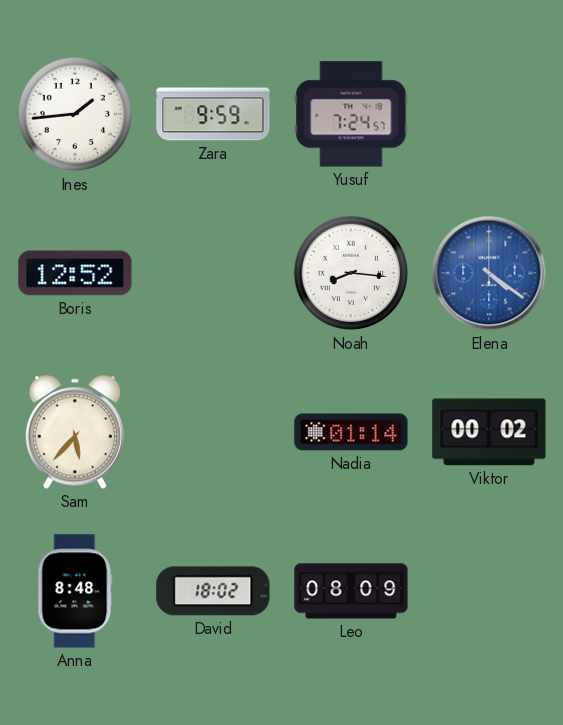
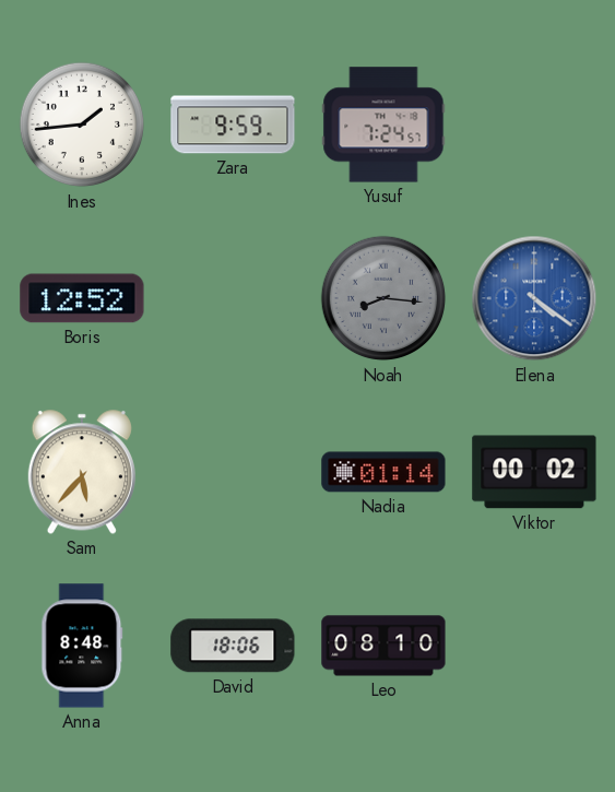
Noah dial: white -> grey
David: 18:02 -> 18:06
Leo: 08:09 -> 08:10
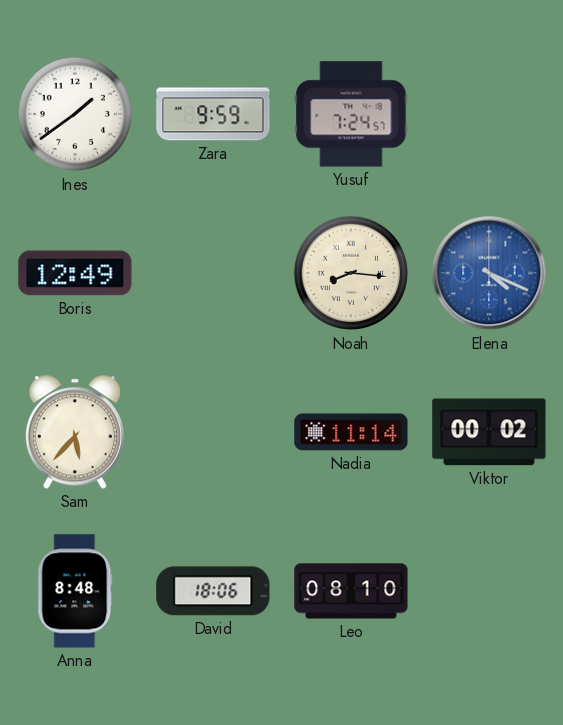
Ines: 1:44 -> 1:39
Boris: 12:52 -> 12:49
Noah dial: grey -> cream
Elena: 4:21 -> 4:19
Nadia: 01:14 -> 11:14
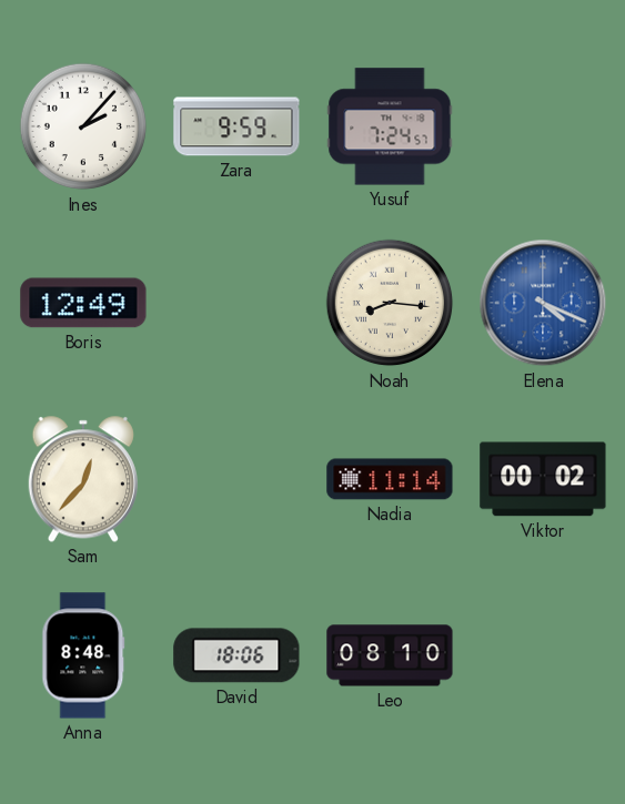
Ines: 1:39 -> 2:07
Sam: 5:37 -> 12:37
